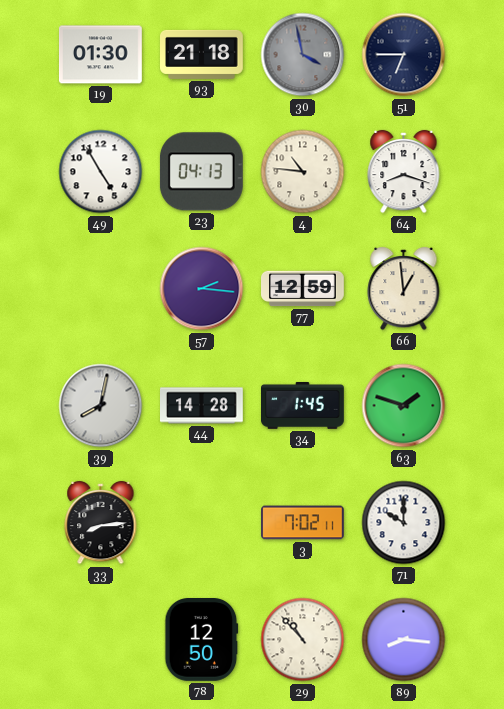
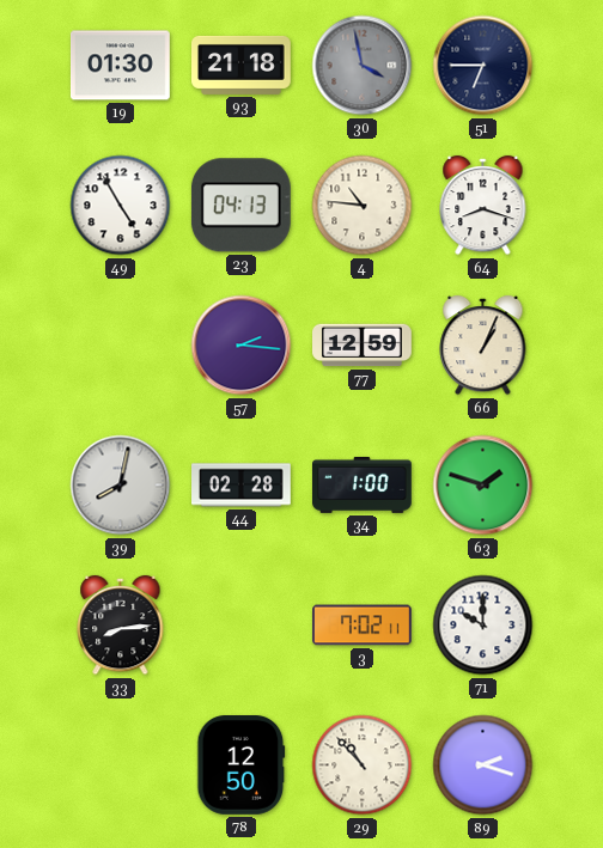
66: 12:59 -> 1:04
44: 14:28 -> 02:28
34: 1:45 -> 1:00
89: 8:16 -> 2:18
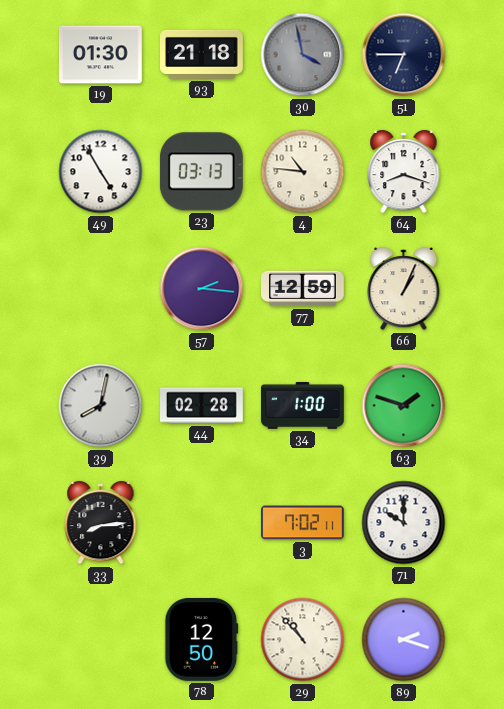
23: 04:13 -> 03:13
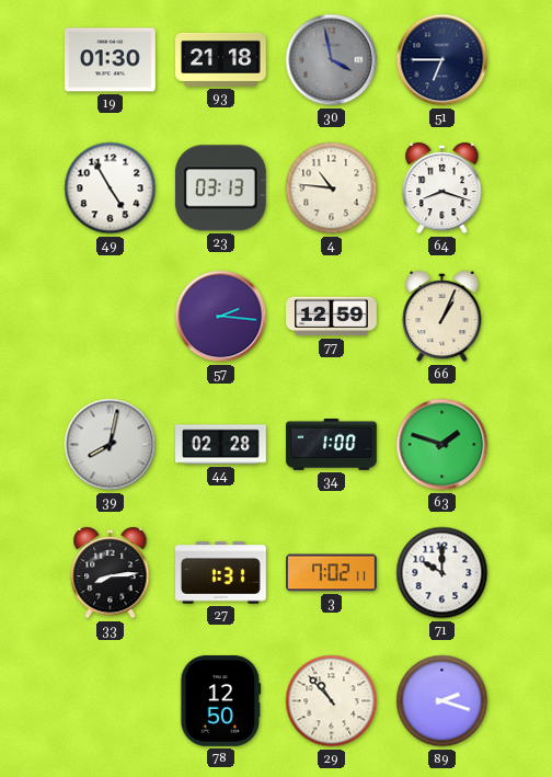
27: none -> 1:31
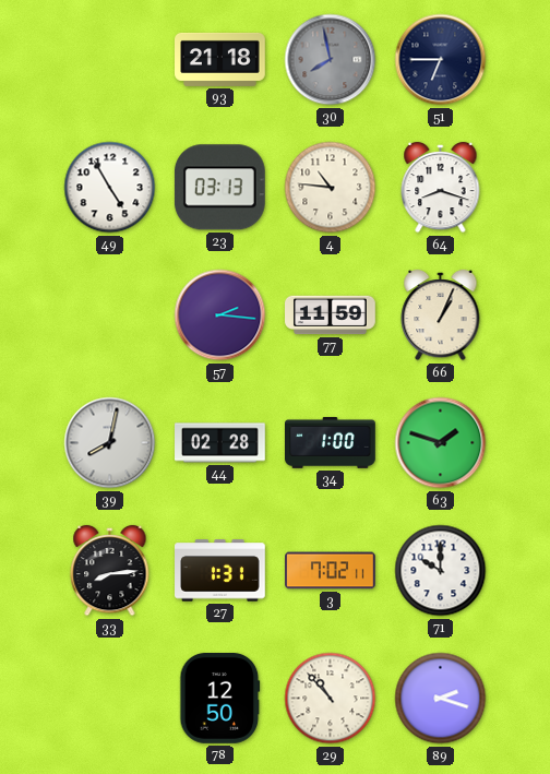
19: 01:30 -> none
30: 3:58 -> 7:58
77: 12:59 -> 11:59
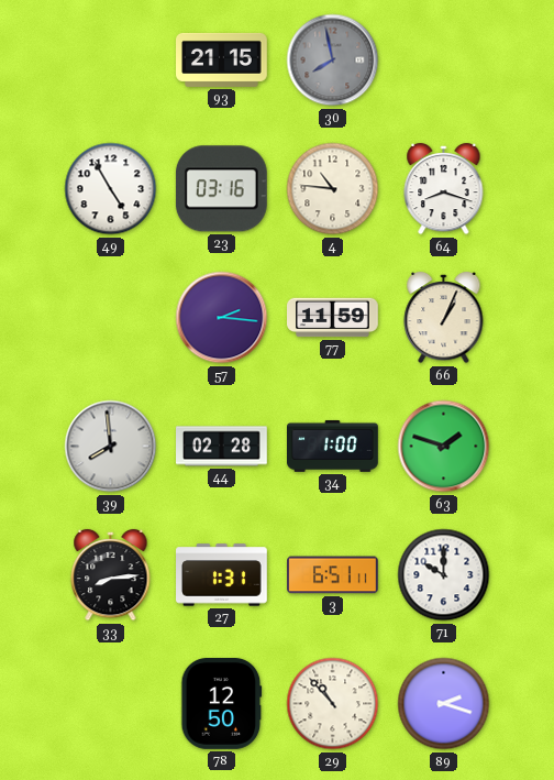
93: 21:18 -> 21:15
51: 6:45 -> none
23: 03:13 -> 03:16
39: 8:02 -> 7:59
3: 7:02 -> 6:51
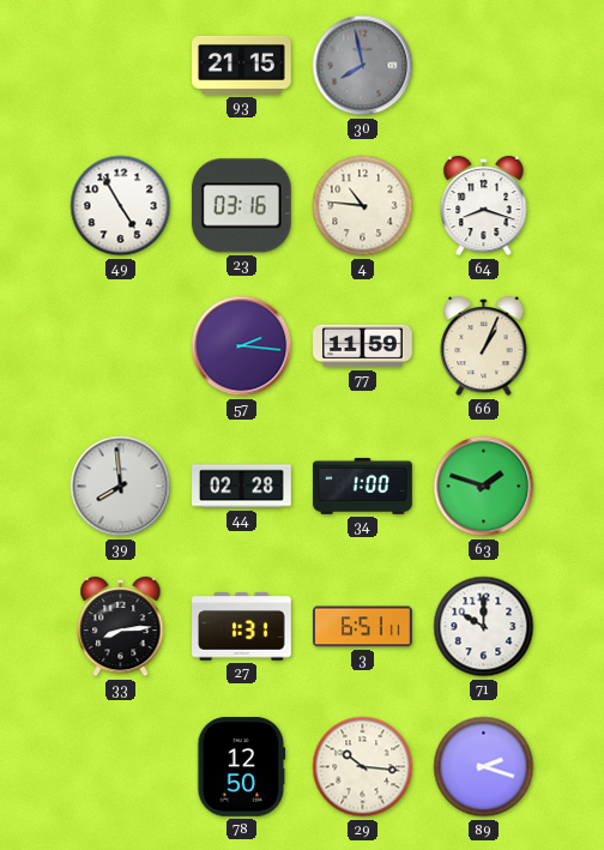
29: 10:53 -> 10:16
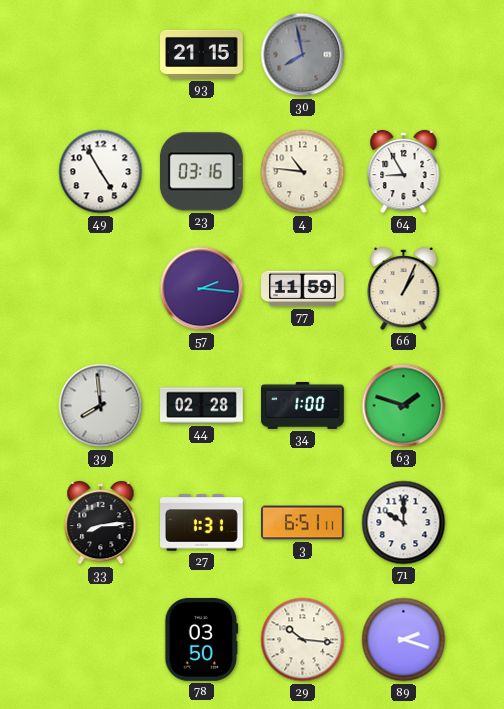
64: 8:18 -> 8:55
78: 12:50 -> 03:50
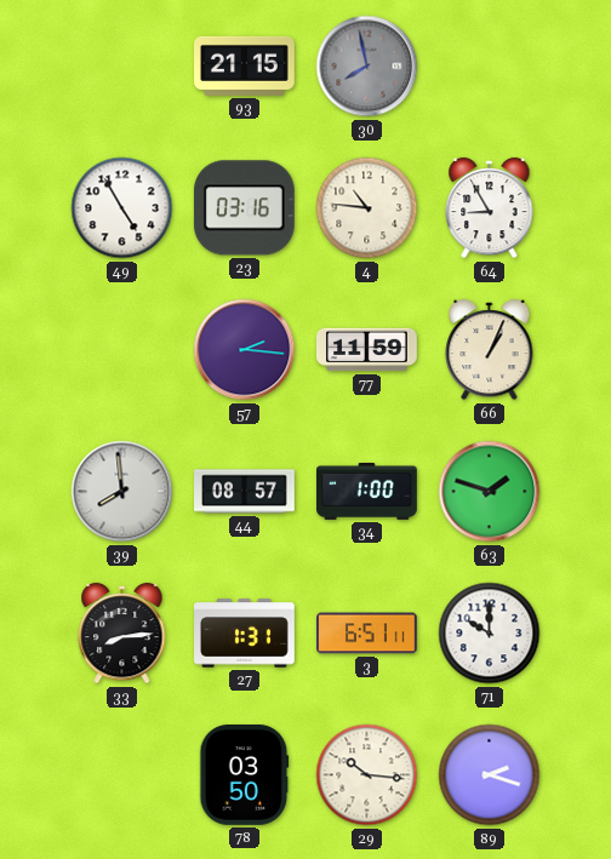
44: 02:28 -> 08:57
